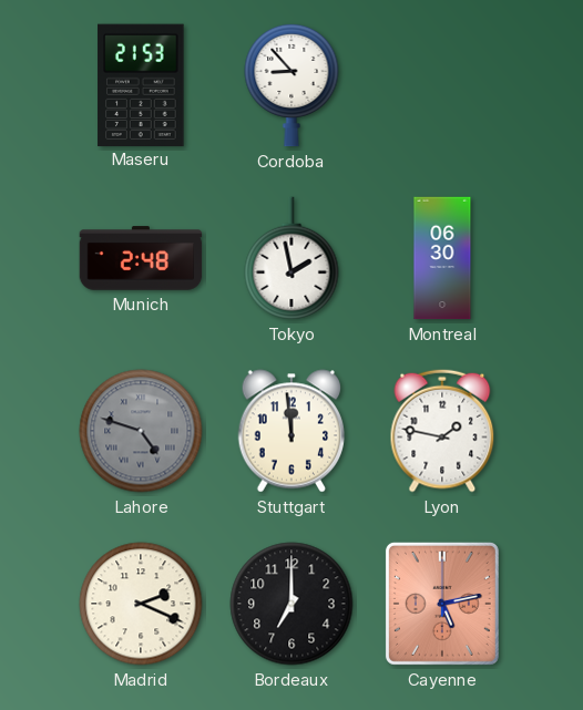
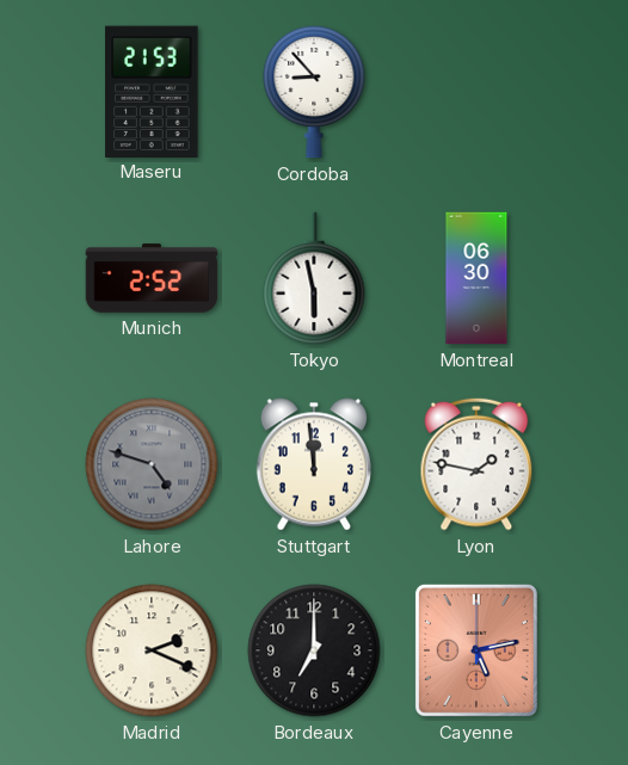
Munich: 2:48 -> 2:52
Tokyo: 1:58 -> 5:58
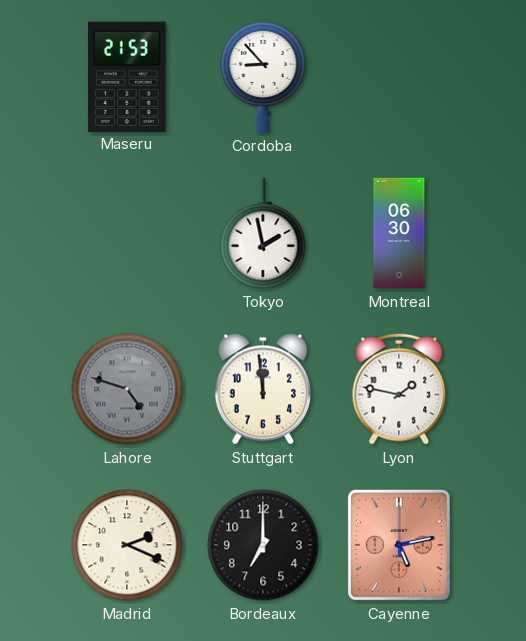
Munich: 2:52 -> none
Tokyo: 5:58 -> 1:58
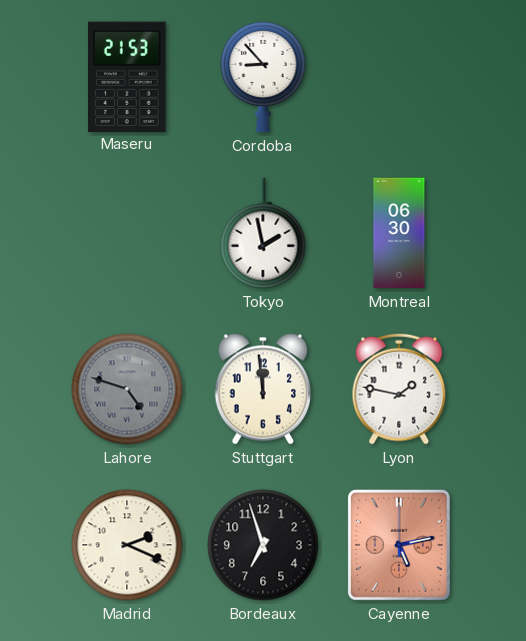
Bordeaux: 7:00 -> 6:57
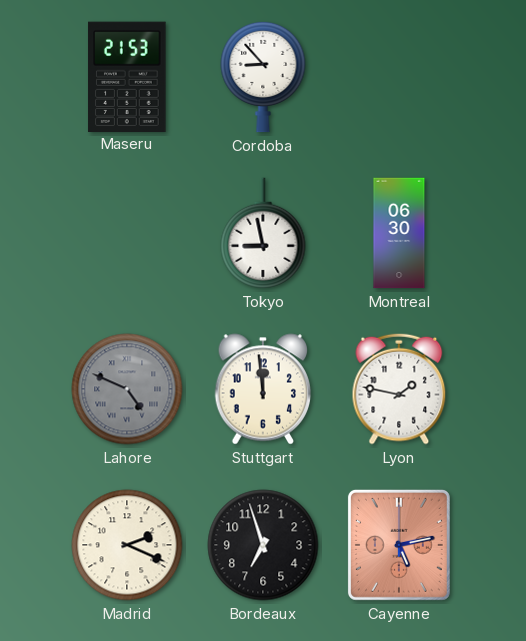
Tokyo: 1:58 -> 8:58
Lahore: 4:48 -> 4:49
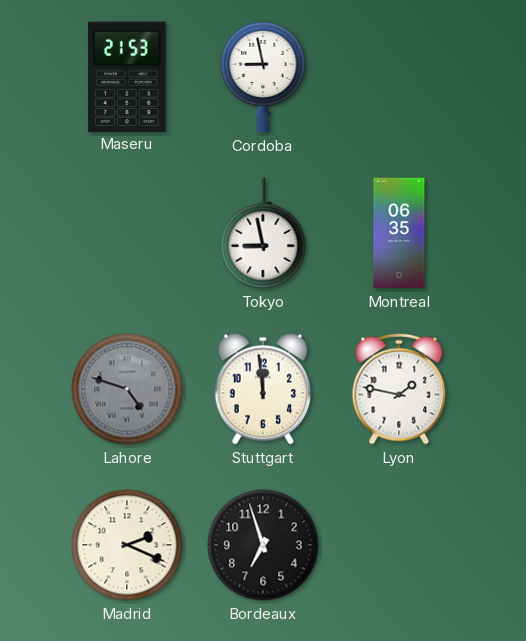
Cordoba: 8:53 -> 8:58
Montreal: 06:30 -> 06:35
Lahore: 4:49 -> 4:48
Cayenne: 5:13 -> none
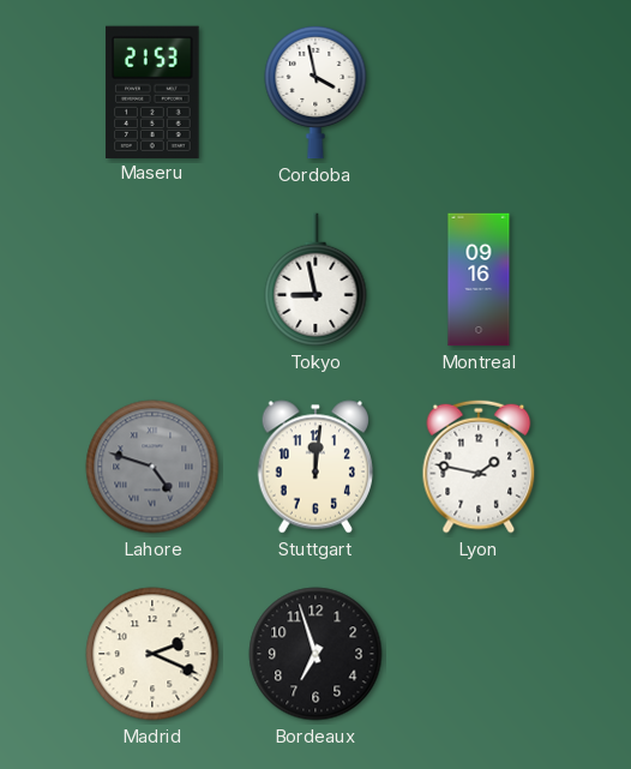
Cordoba: 8:58 -> 3:58
Montreal: 06:35 -> 09:16
Stuttgart: 11:59 -> 12:01
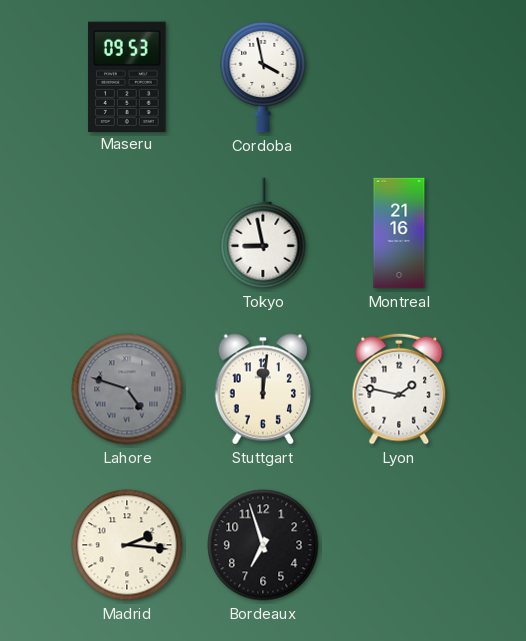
Maseru: 21:53 -> 09:53
Montreal: 09:16 -> 21:16
Madrid: 2:19 -> 2:16
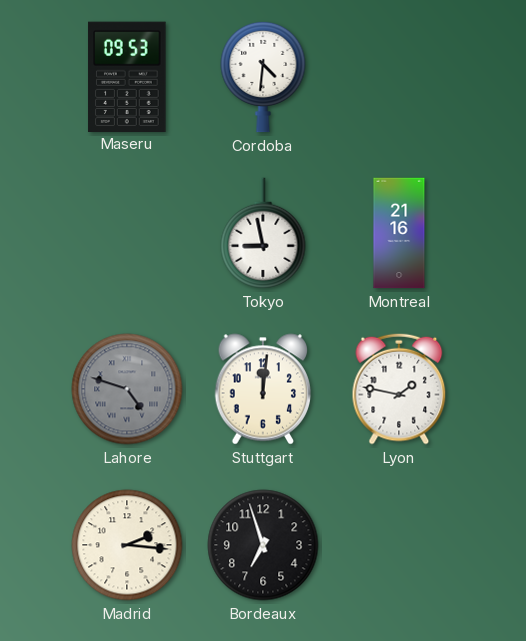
Cordoba: 3:58 -> 4:31
